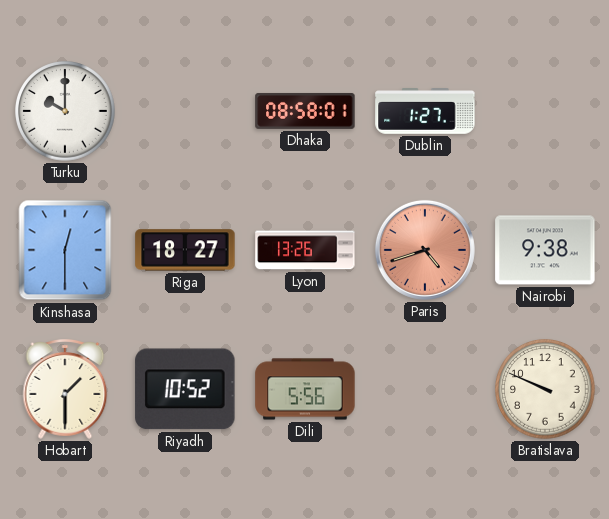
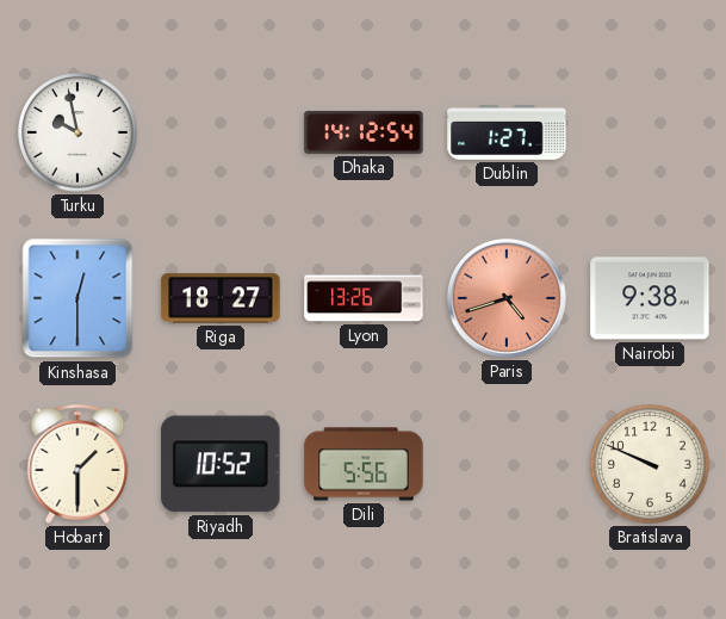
Turku: 10:00 -> 9:58
Dhaka: 08:58 -> 14:12
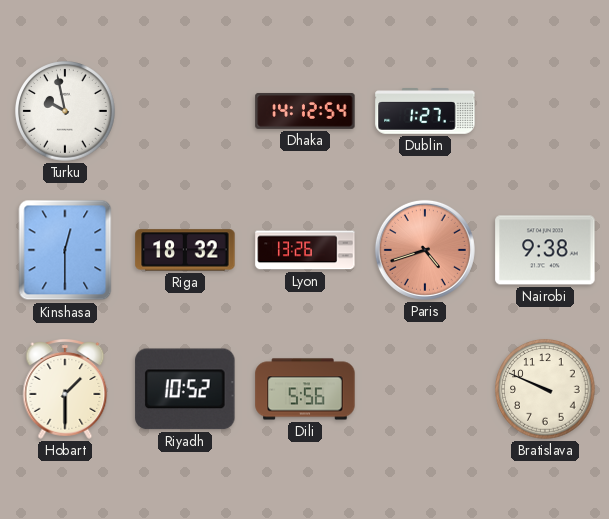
Riga: 18:27 -> 18:32
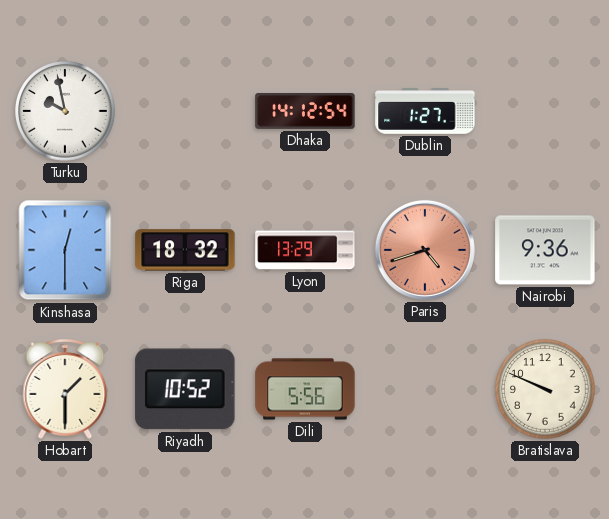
Lyon: 13:26 -> 13:29
Nairobi: 9:38 -> 9:36
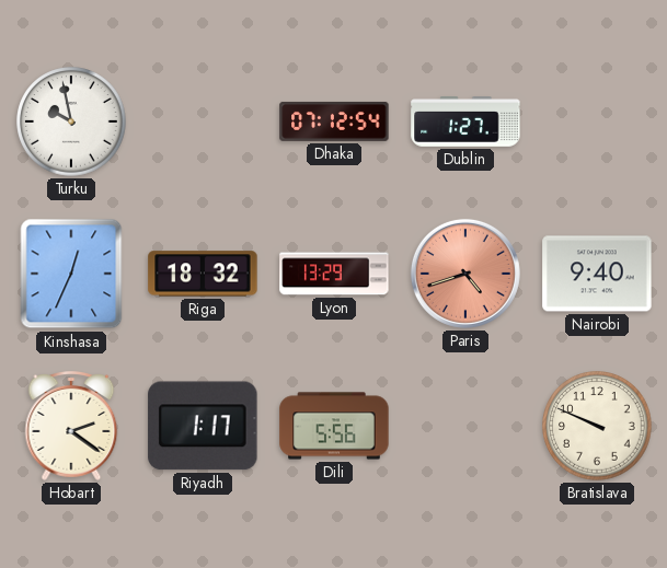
Dhaka: 14:12 -> 07:12
Kinshasa: 12:30 -> 12:34
Nairobi: 9:36 -> 9:40
Hobart: 1:30 -> 2:21
Riyadh: 10:52 -> 1:17
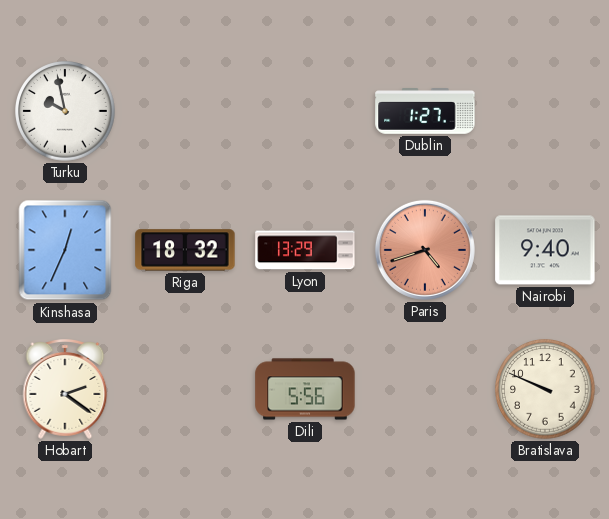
Dhaka: 07:12 -> none
Riyadh: 1:17 -> none
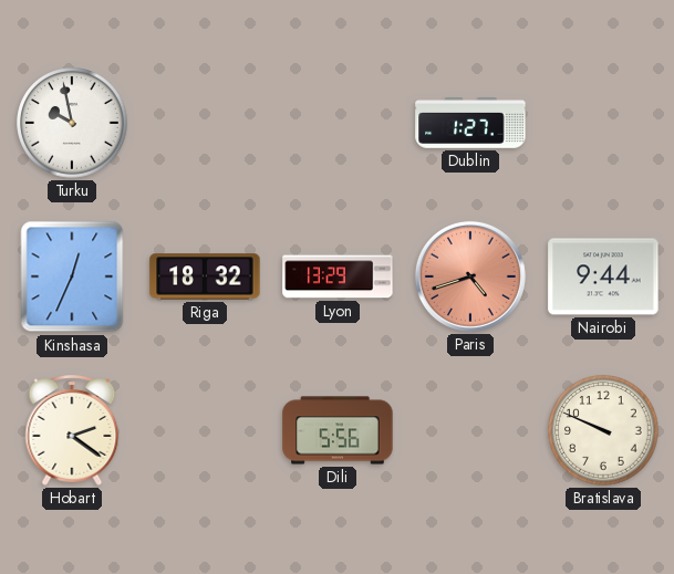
Nairobi: 9:40 -> 9:44
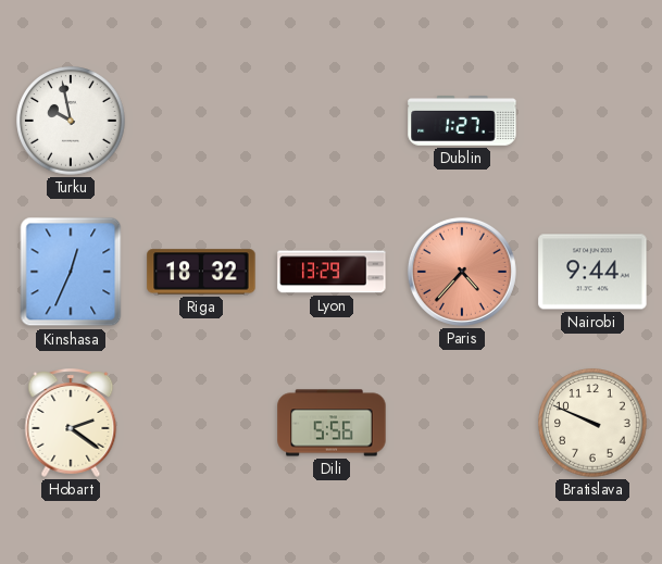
Paris: 4:42 -> 4:37
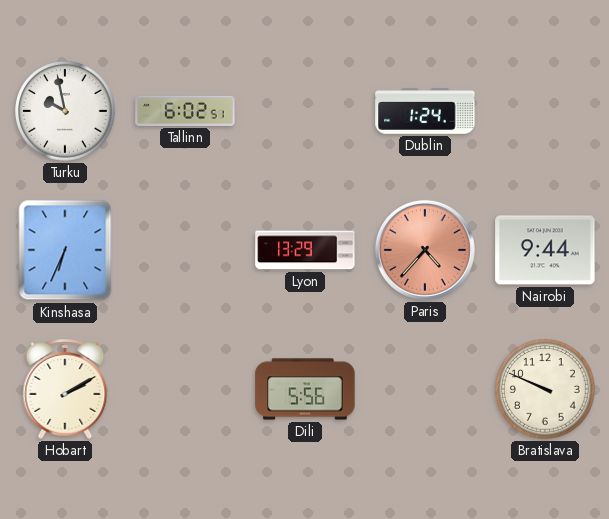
Tallinn: none -> 6:02
Dublin: 1:27 -> 1:24
Kinshasa: 12:34 -> 6:34
Riga: 18:32 -> none
Hobart: 2:21 -> 2:10
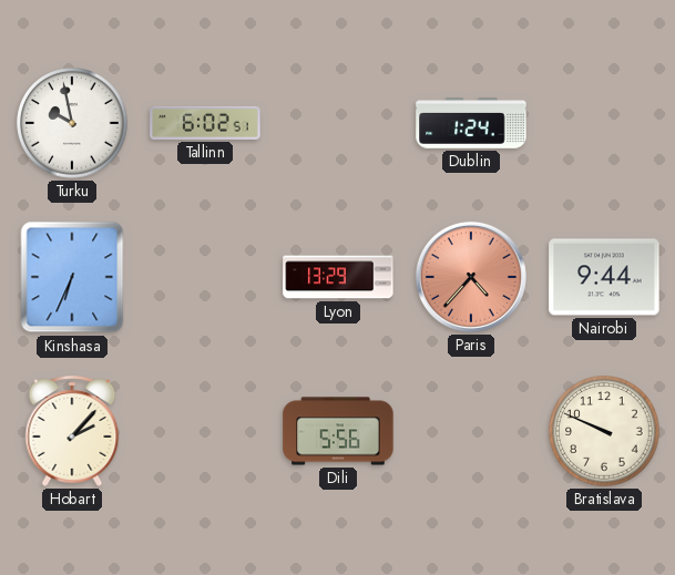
Hobart: 2:10 -> 2:07
